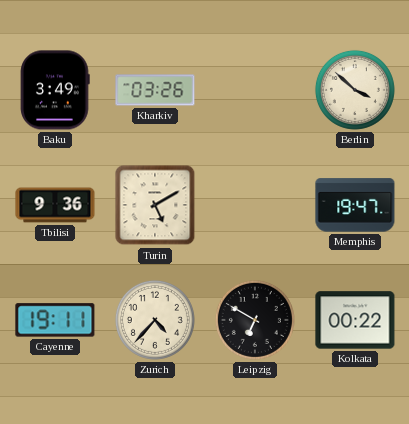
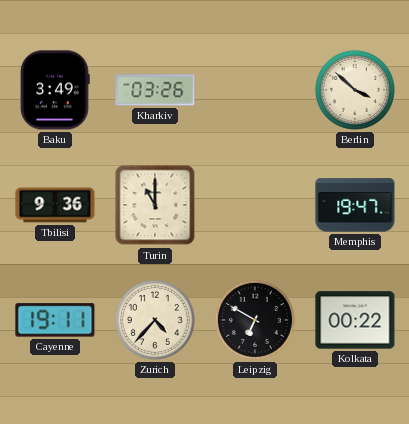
Turin: 5:10 -> 11:00
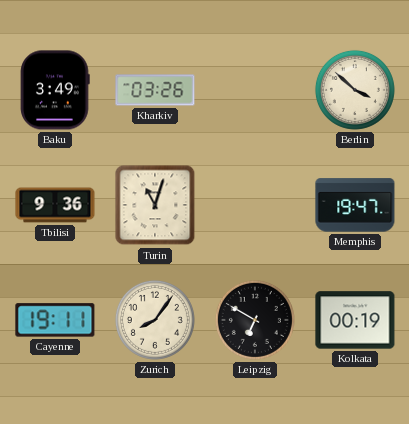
Turin: 11:00 -> 11:03
Zurich: 4:37 -> 8:06
Kolkata: 00:22 -> 00:19
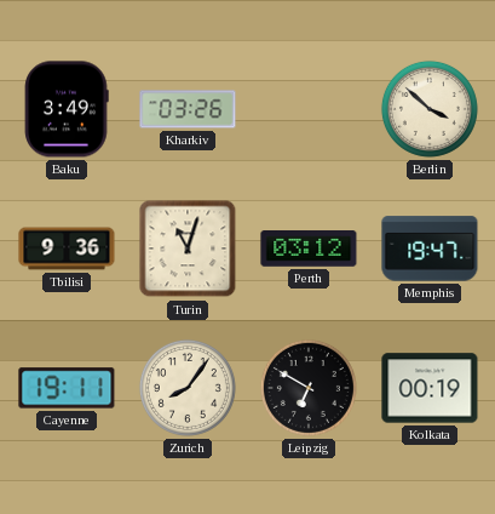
Perth: none -> 03:12
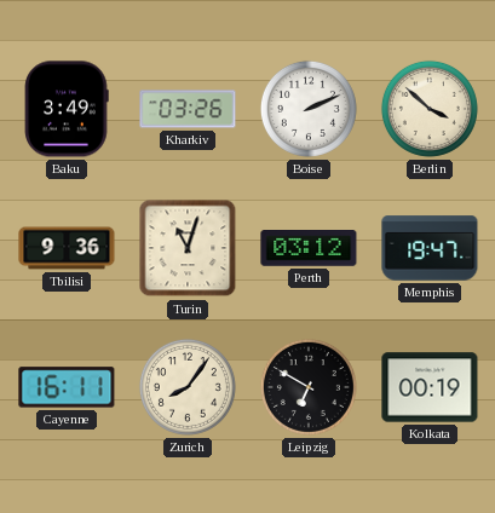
Boise: none -> 2:11
Cayenne: 19:11 -> 16:11
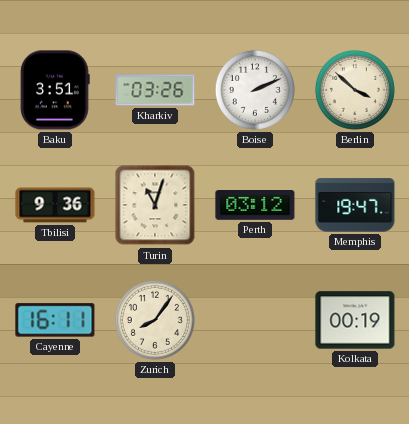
Baku: 3:49 -> 3:51
Leipzig: 6:50 -> none
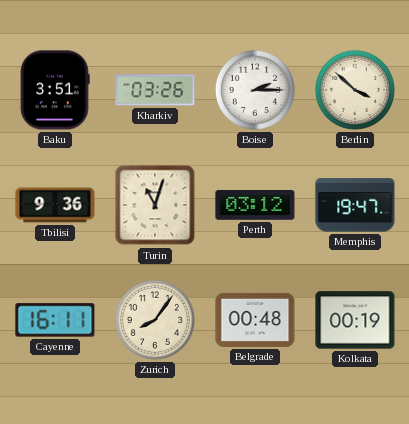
Boise: 2:11 -> 2:15
Belgrade: none -> 00:48
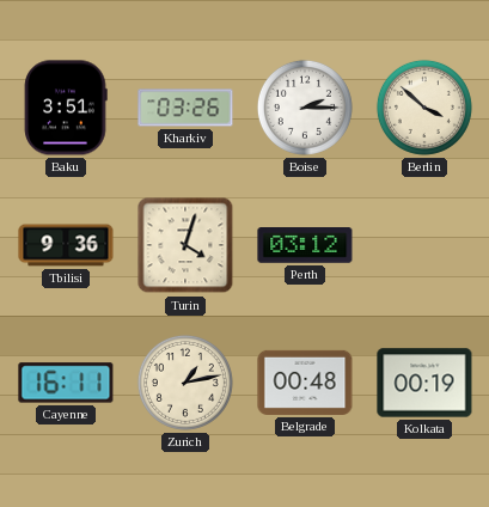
Turin: 11:03 -> 4:03
Memphis: 19:47 -> none
Zurich: 8:06 -> 1:13
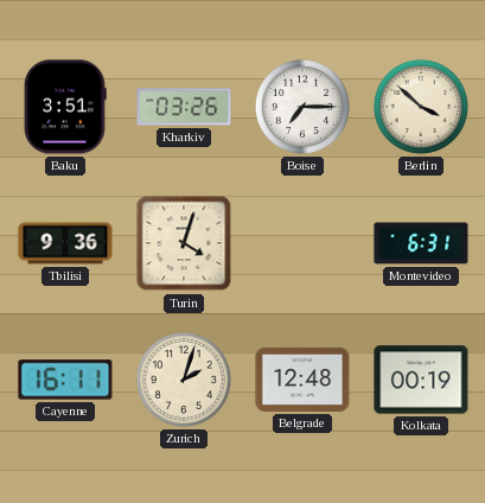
Boise: 2:15 -> 7:15
Perth: 03:12 -> none
Montevideo: none -> 6:31
Zurich: 1:13 -> 2:03
Belgrade: 00:48 -> 12:48
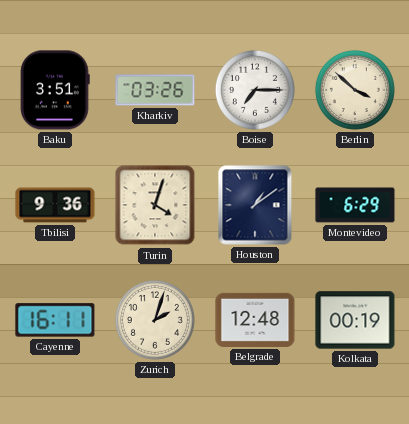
Houston: none -> 1:09
Montevideo: 6:31 -> 6:29
